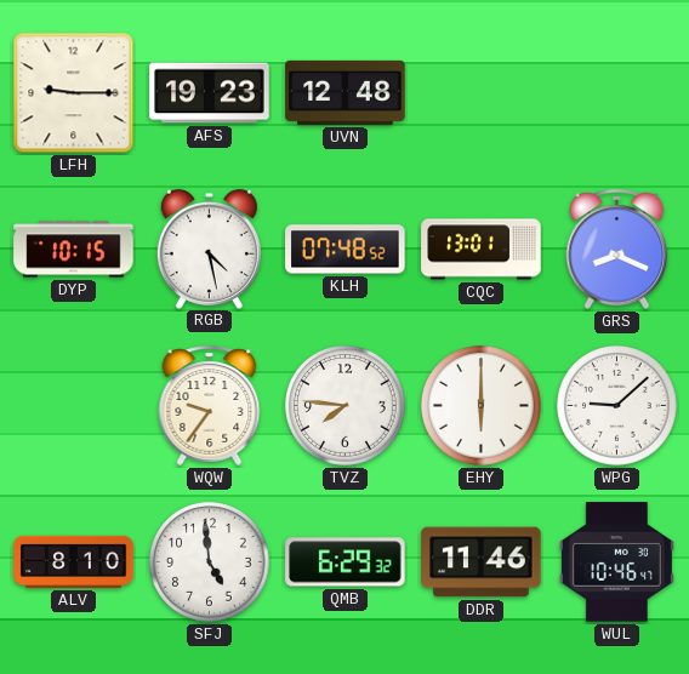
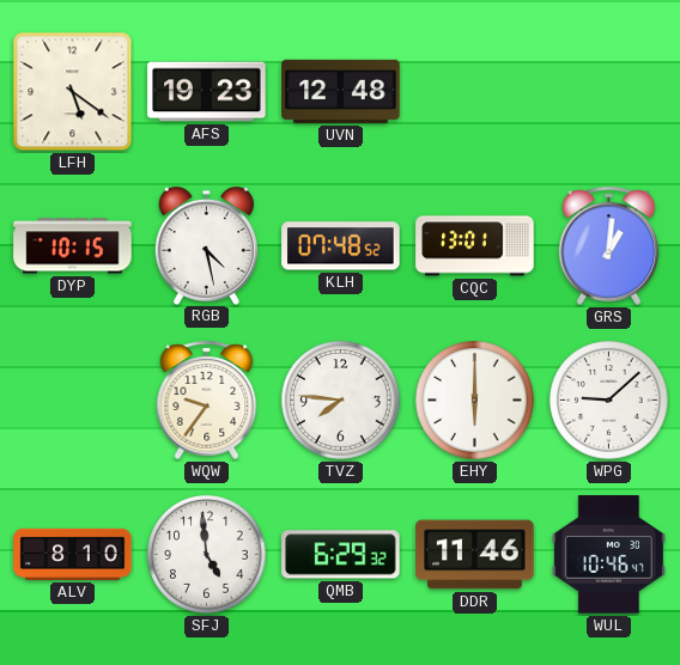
LFH: 9:15 -> 5:21
GRS: 8:19 -> 1:01
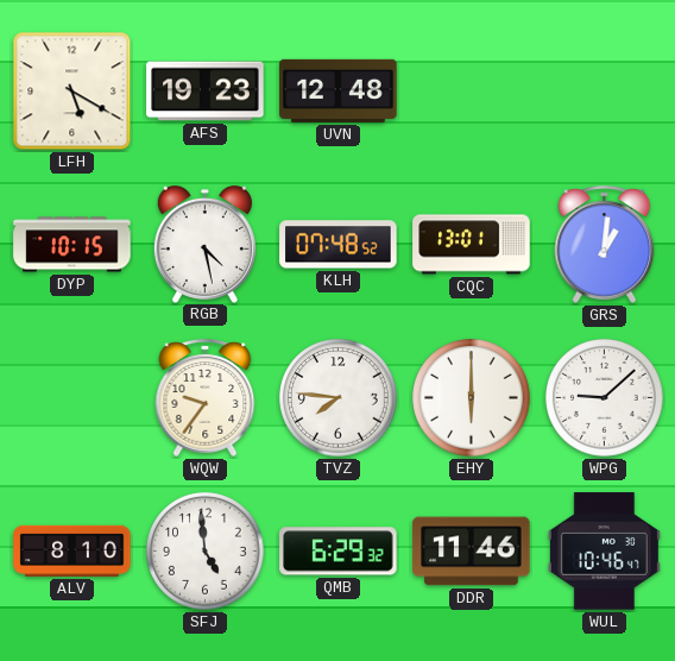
LFH: 5:21 -> 5:20
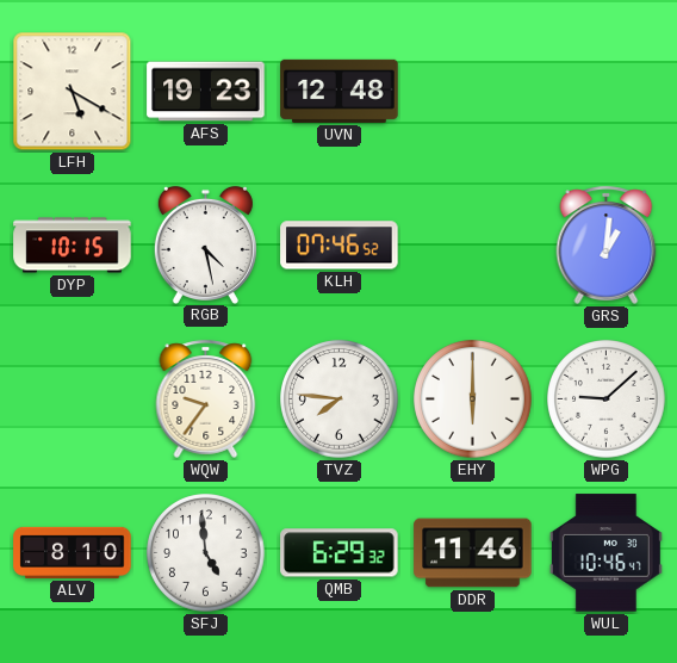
KLH: 07:48 -> 07:46
CQC: 13:01 -> none
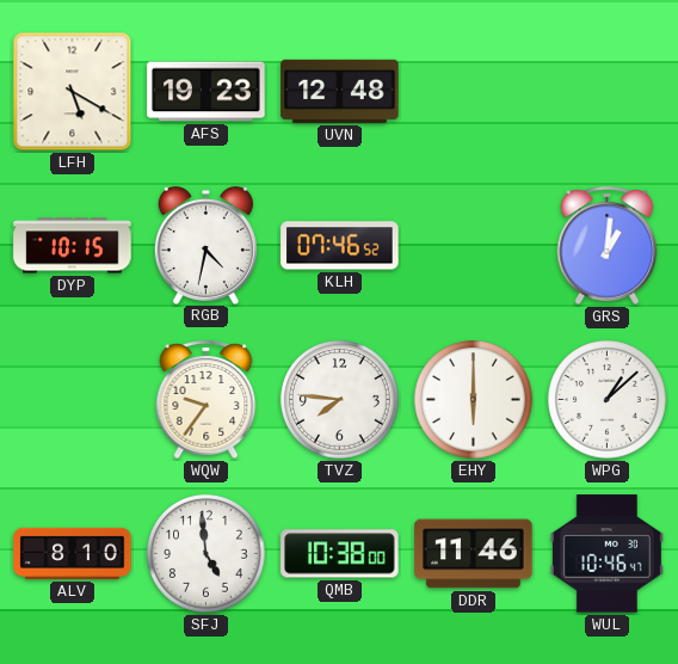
RGB: 4:28 -> 4:32
WPG: 9:08 -> 1:08
QMB: 6:29 -> 10:38
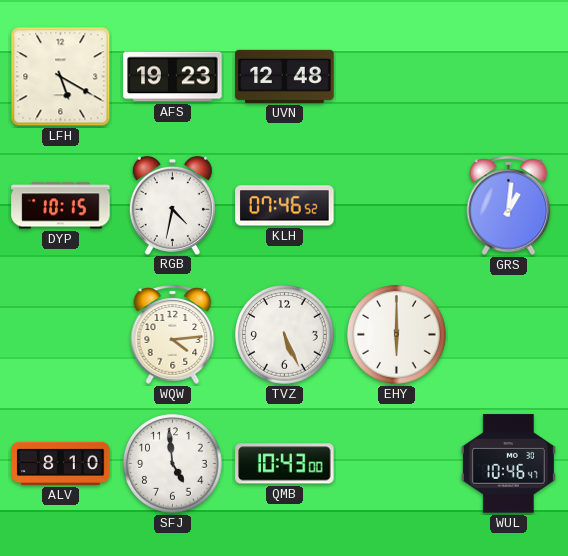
WQW: 9:36 -> 4:14
TVZ: 7:46 -> 5:26
WPG: 1:08 -> none
QMB: 10:38 -> 10:43
DDR: 11:46 -> none
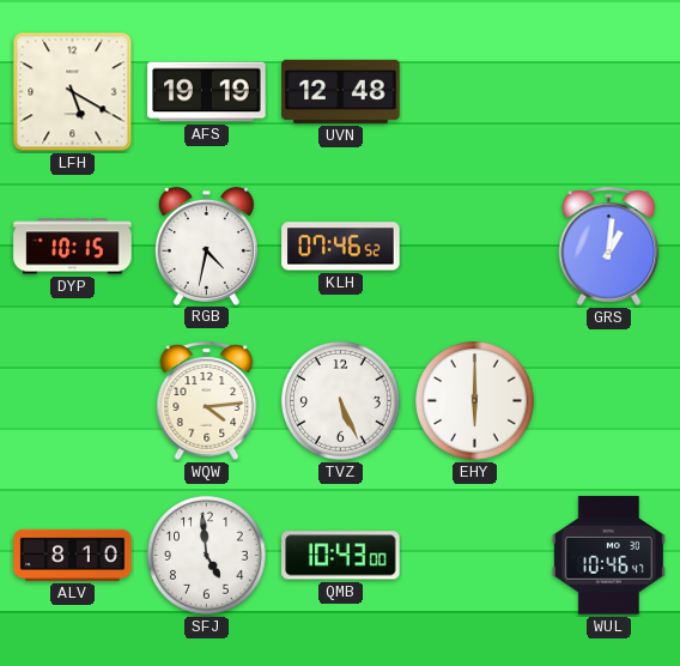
AFS: 19:23 -> 19:19
